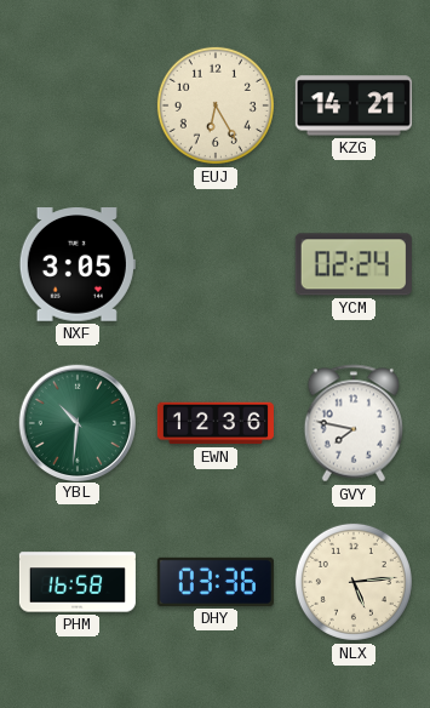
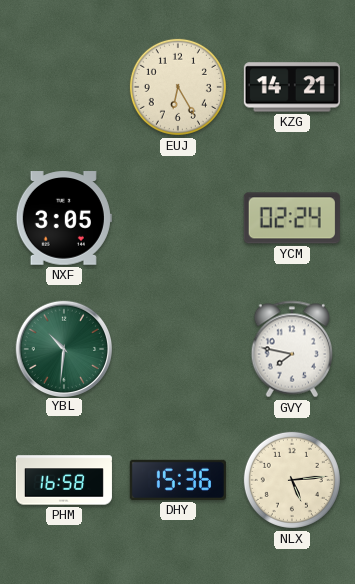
EWN: 12:36 -> none
DHY: 03:36 -> 15:36
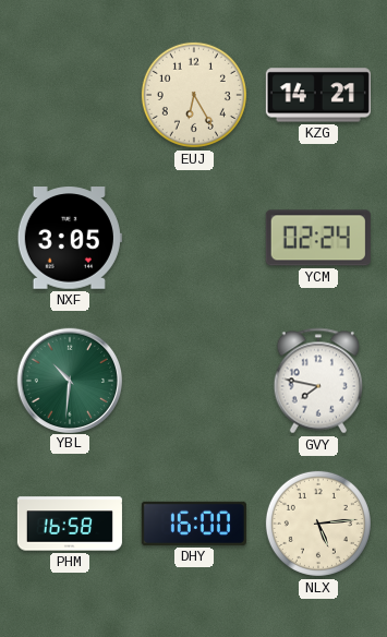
DHY: 15:36 -> 16:00
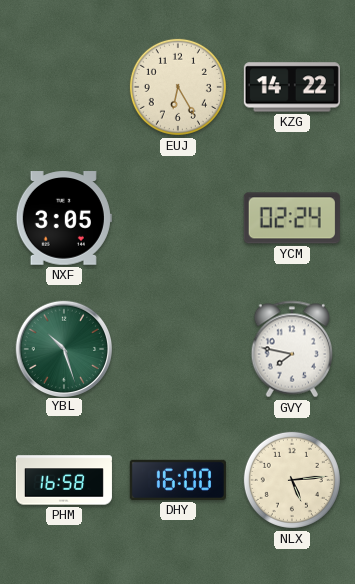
KZG: 14:21 -> 14:22
YBL: 10:31 -> 10:27
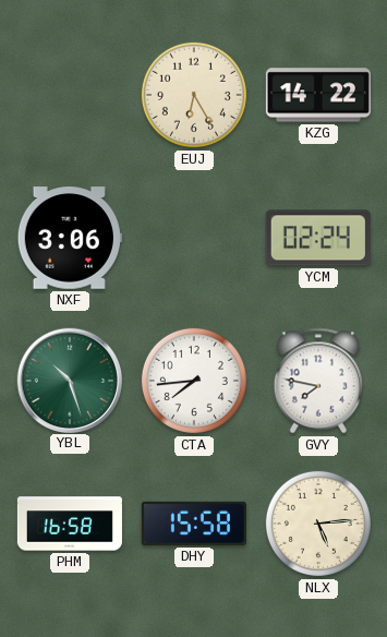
NXF: 3:05 -> 3:06
CTA: none -> 7:44
DHY: 16:00 -> 15:58
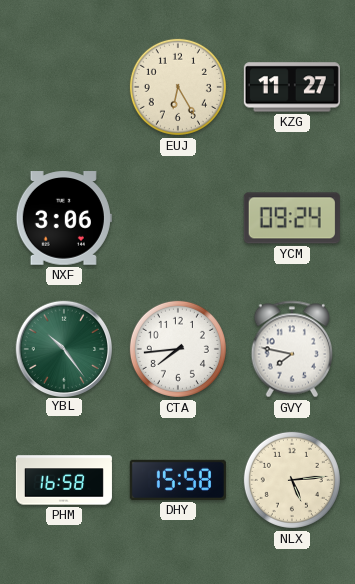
KZG: 14:22 -> 11:27
YCM: 02:24 -> 09:24
YBL: 10:27 -> 10:24
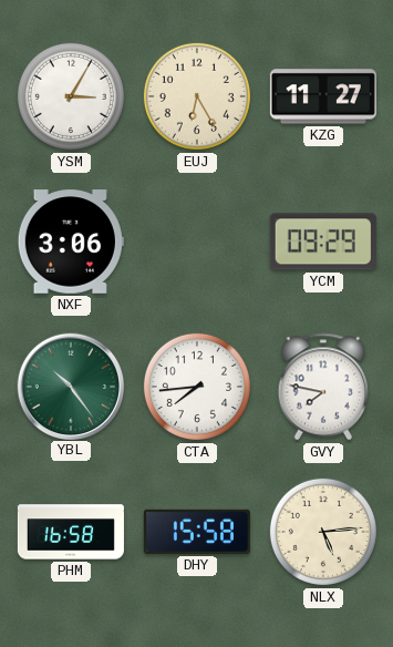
YSM: none -> 3:05
YCM: 09:24 -> 09:29
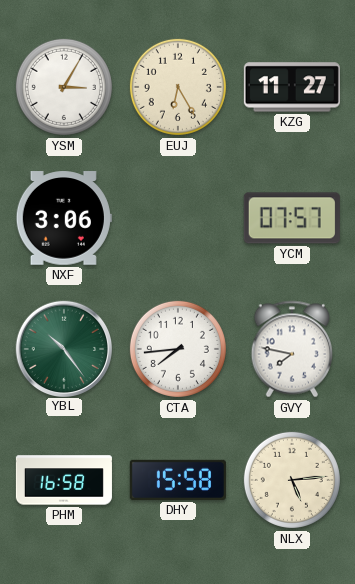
YCM: 09:29 -> 07:57
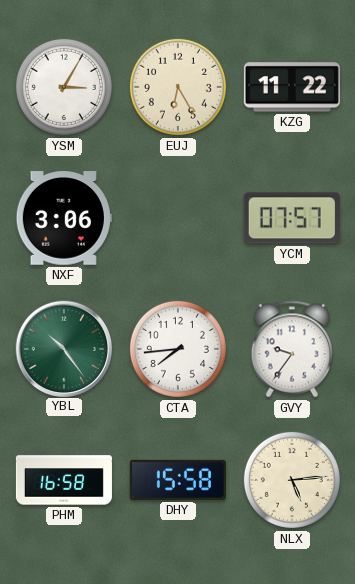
KZG: 11:27 -> 11:22
GVY: 7:47 -> 9:36
